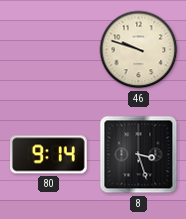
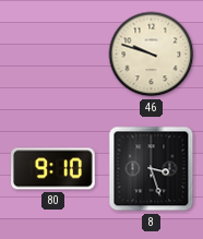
80: 9:14 -> 9:10
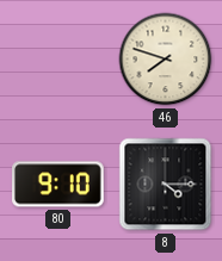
46: 9:48 -> 7:48
8: 3:27 -> 4:15
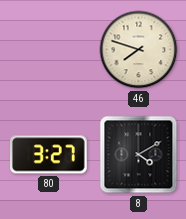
80: 9:10 -> 3:27
8: 4:15 -> 4:10
